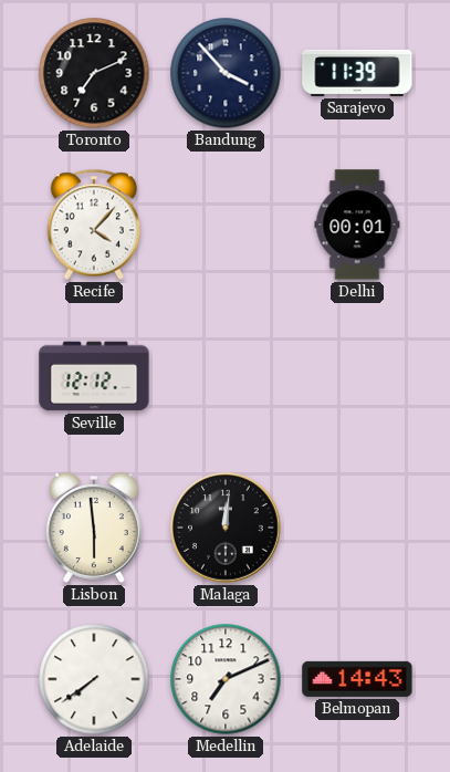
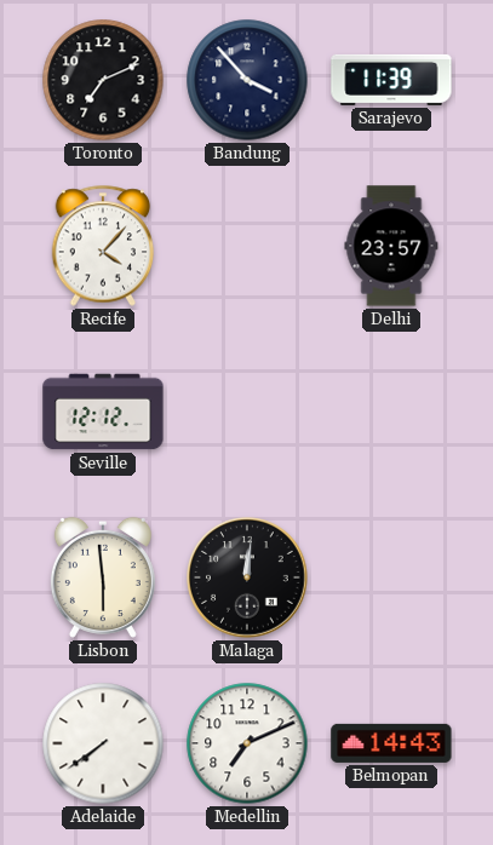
Delhi: 00:01 -> 23:57
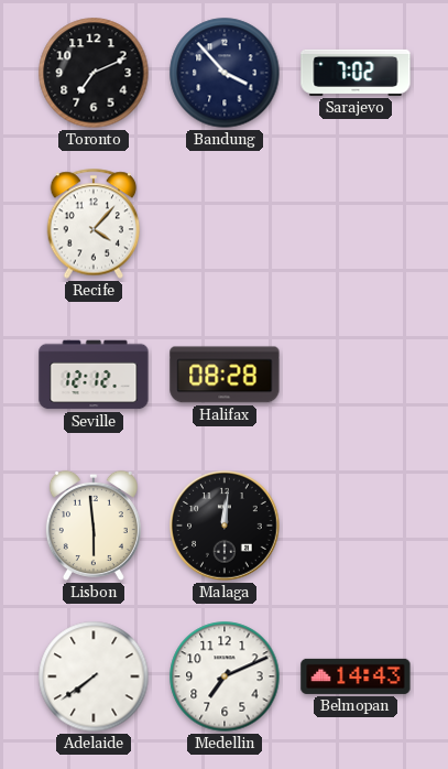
Sarajevo: 11:39 -> 7:02
Delhi: 23:57 -> none
Halifax: none -> 08:28
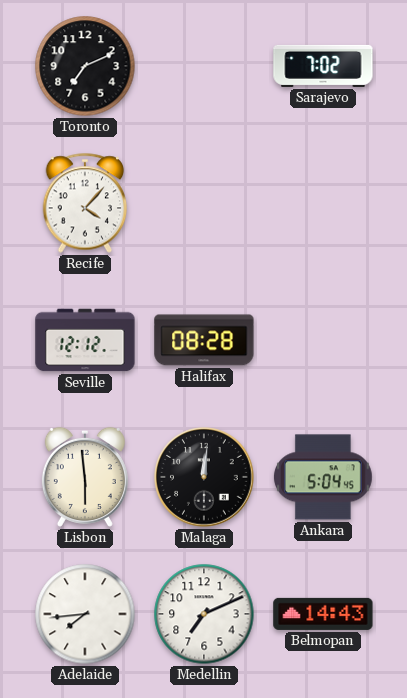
Bandung: 3:53 -> none
Ankara: none -> 5:04
Adelaide: 7:39 -> 7:44
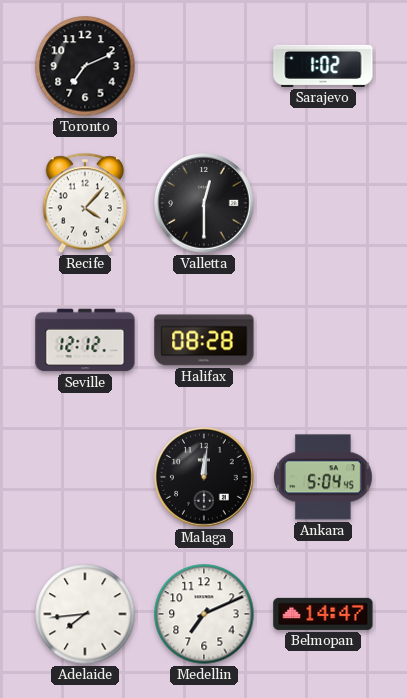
Sarajevo: 7:02 -> 1:02
Valletta: none -> 12:30
Lisbon: 5:59 -> none
Belmopan: 14:43 -> 14:47
